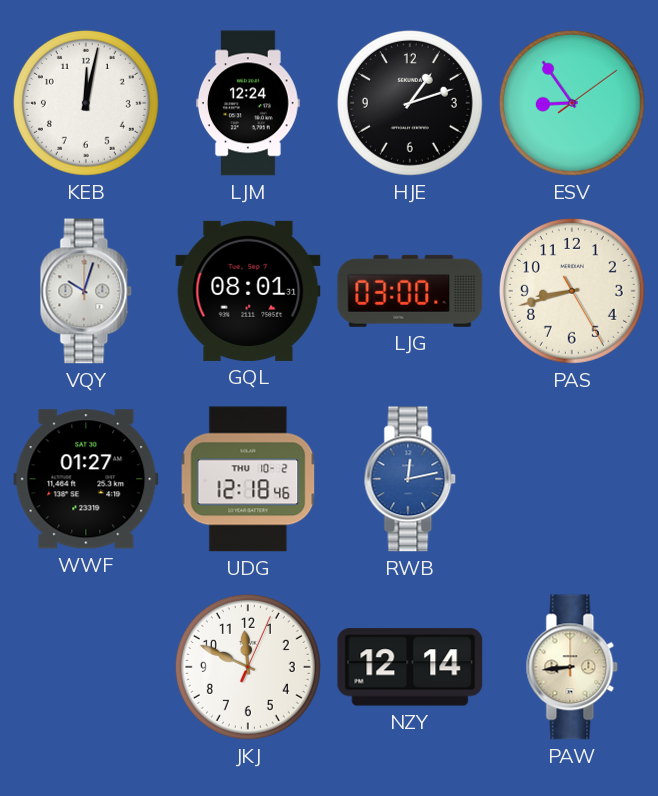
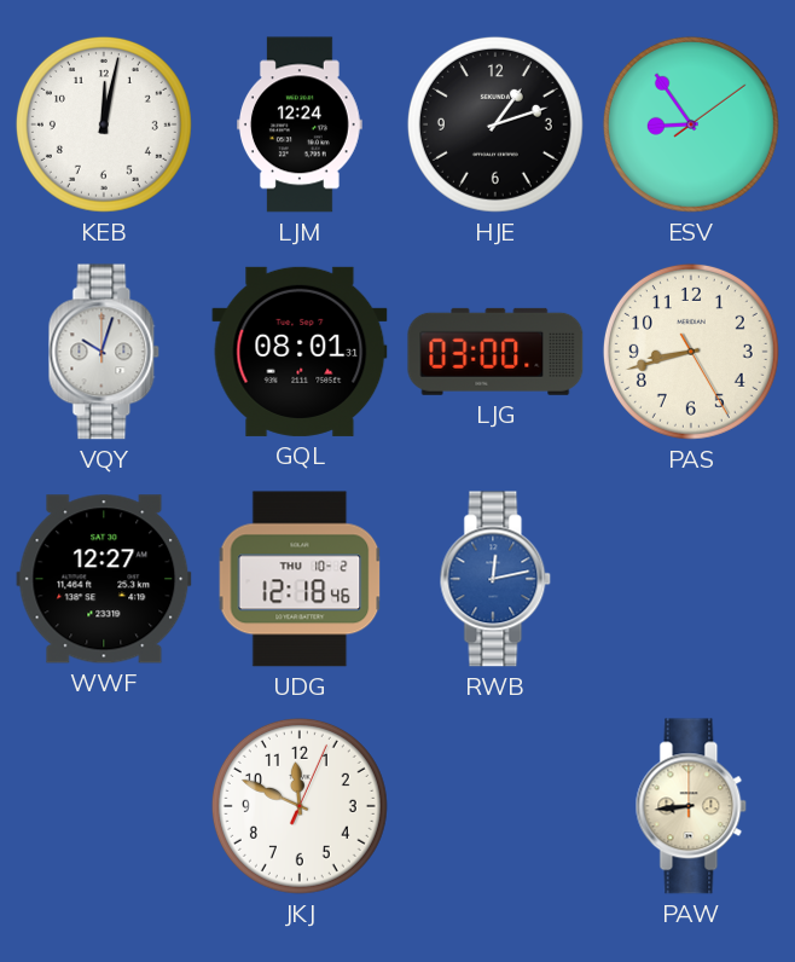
WWF: 01:27 -> 12:27
NZY: 12:14 -> none
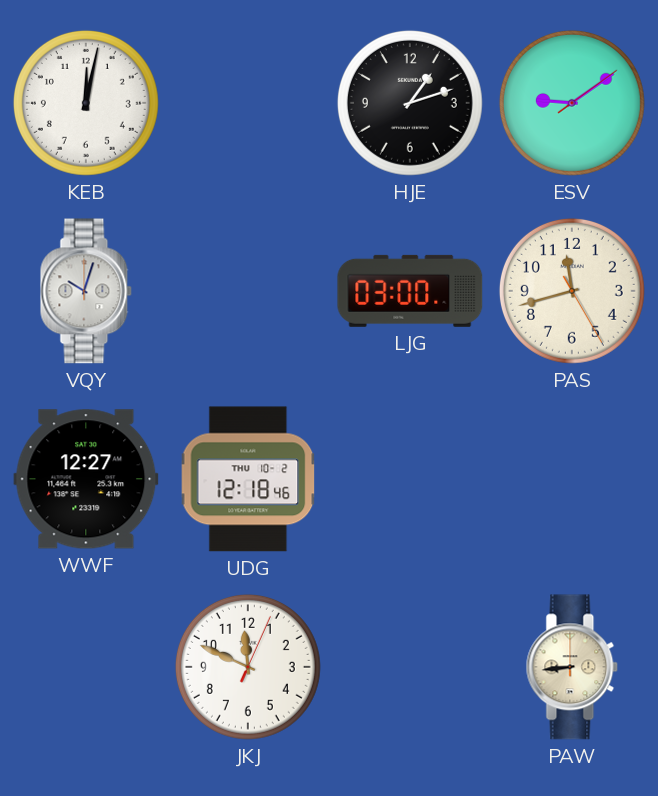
LJM: 12:24 -> none
ESV: 8:54 -> 9:09
GQL: 08:01 -> none
PAS: 8:42 -> 11:42
RWB: 12:13 -> none
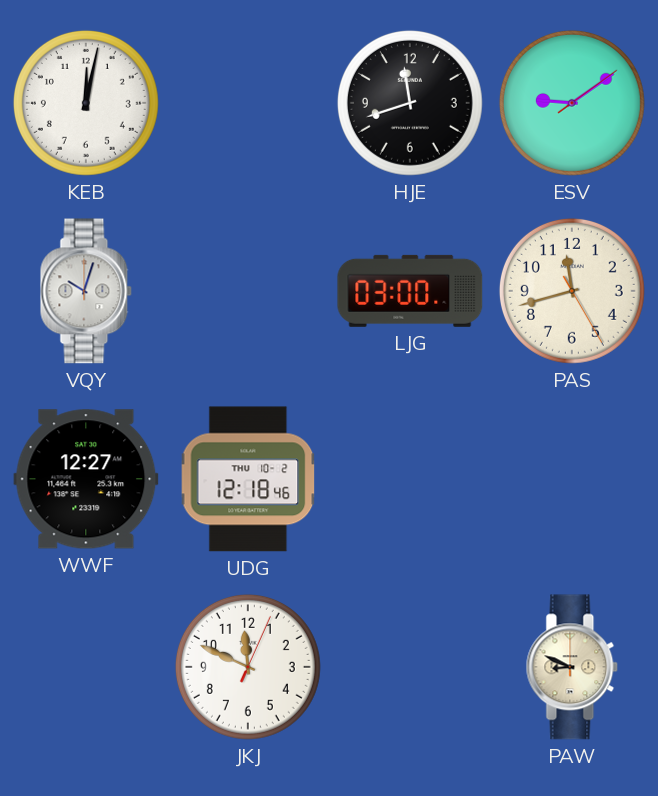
HJE: 1:12 -> 11:42
PAW: 8:44 -> 8:49
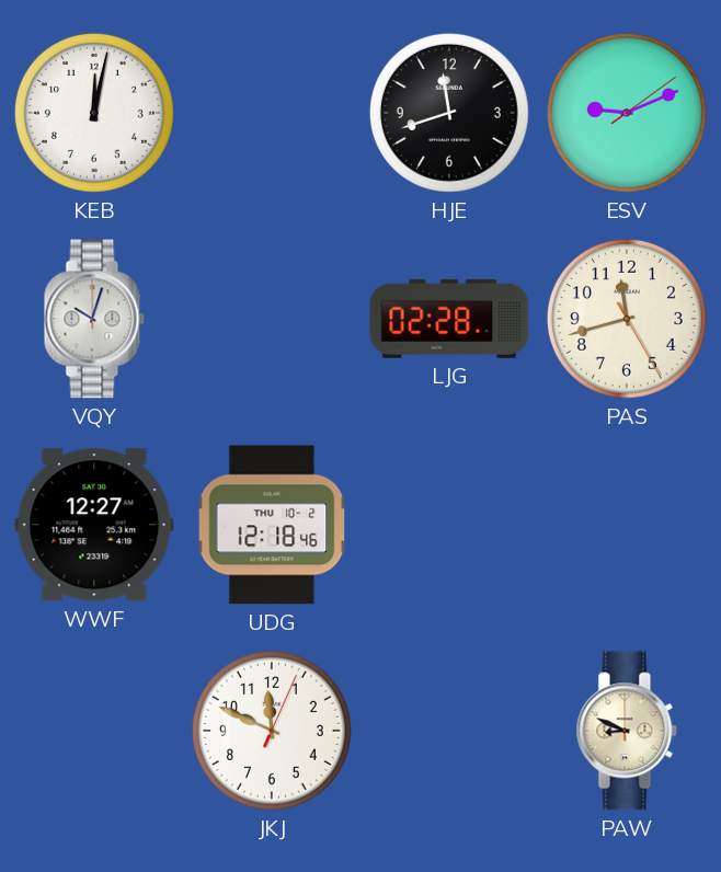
ESV: 9:09 -> 9:11
LJG: 03:00 -> 02:28
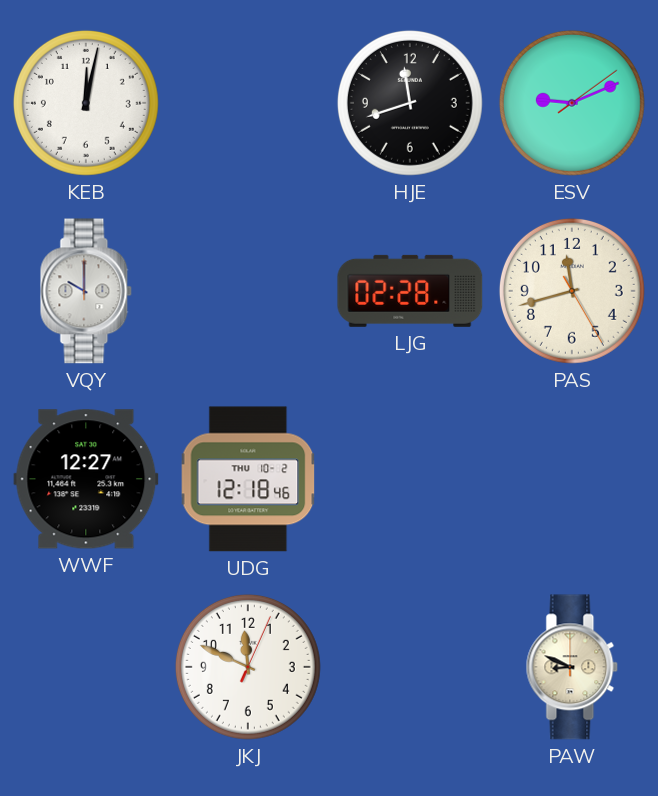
VQY: 10:03 -> 10:00
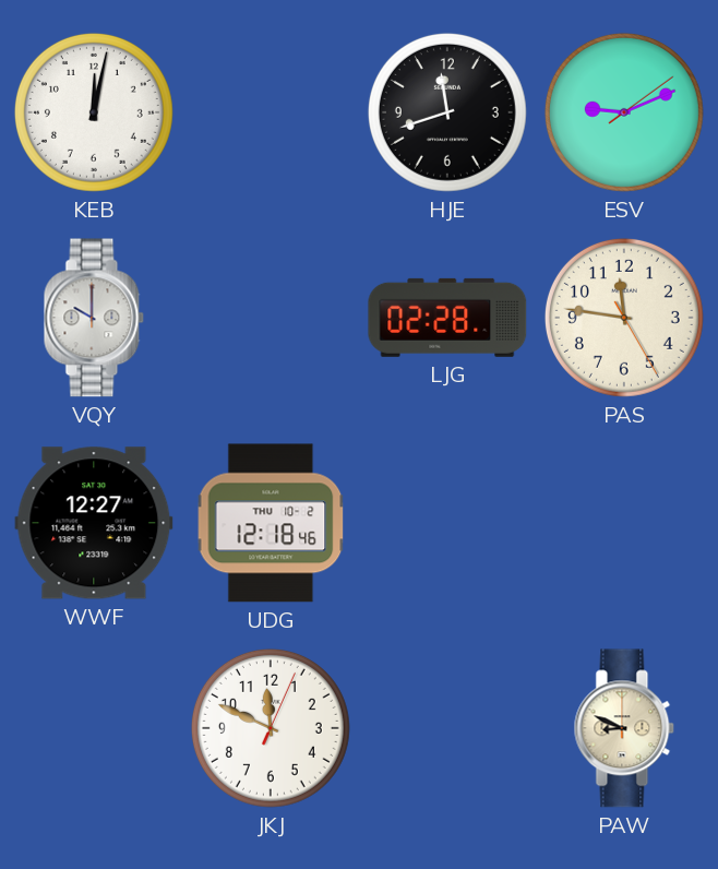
PAS: 11:42 -> 11:46
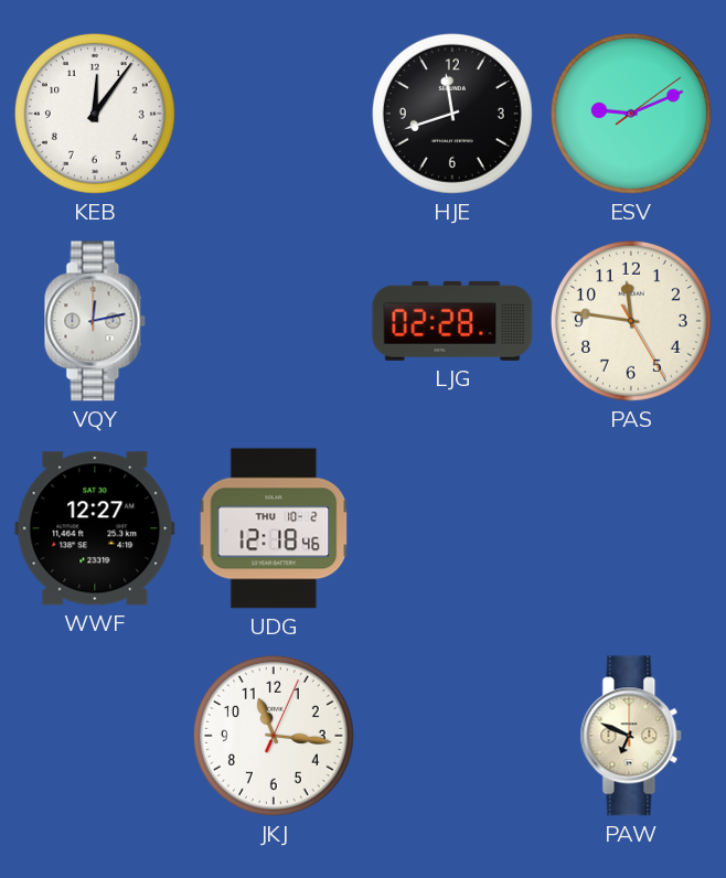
KEB: 12:02 -> 12:06
VQY: 10:00 -> 12:13
JKJ: 11:49 -> 11:16
PAW: 8:49 -> 6:49
